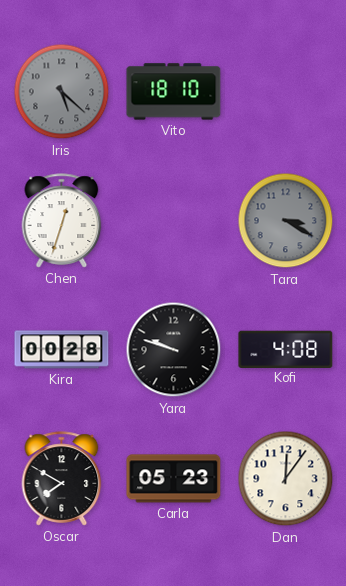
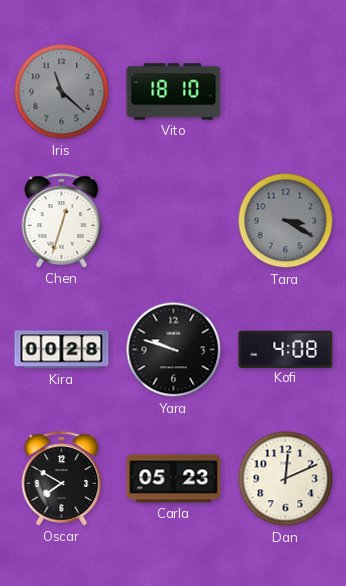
Iris: 5:22 -> 11:22
Dan: 12:06 -> 12:11
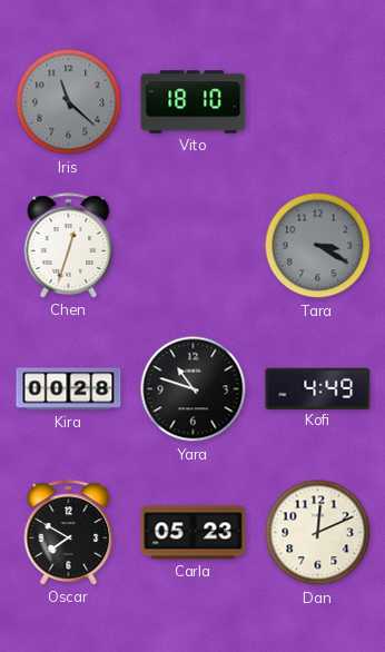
Yara: 9:48 -> 10:48
Kofi: 4:08 -> 4:49
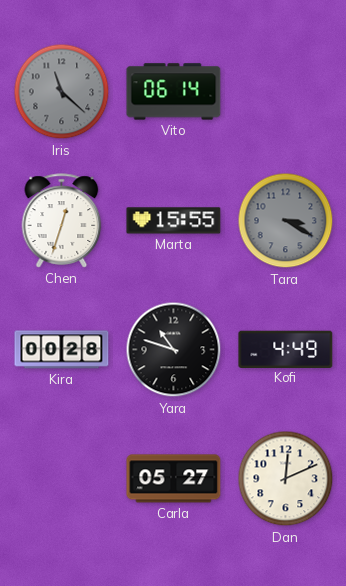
Vito: 18:10 -> 06:14
Marta: none -> 15:55
Oscar: 7:50 -> none
Carla: 05:23 -> 05:27
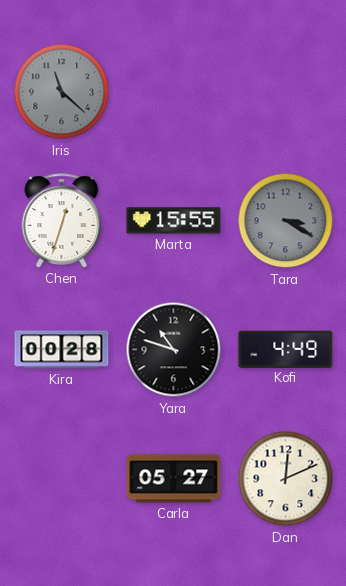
Vito: 06:14 -> none
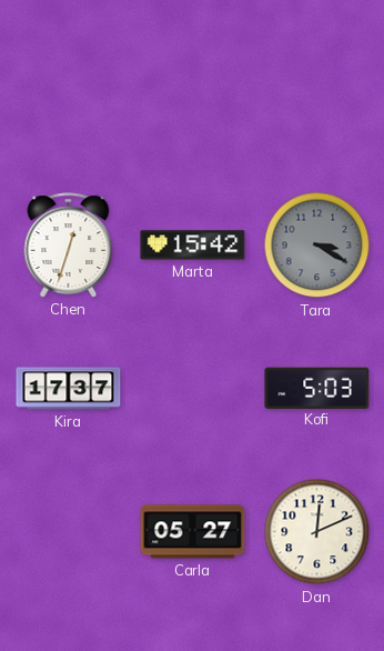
Iris: 11:22 -> none
Marta: 15:55 -> 15:42
Kira: 00:28 -> 17:37
Yara: 10:48 -> none
Kofi: 4:49 -> 5:03
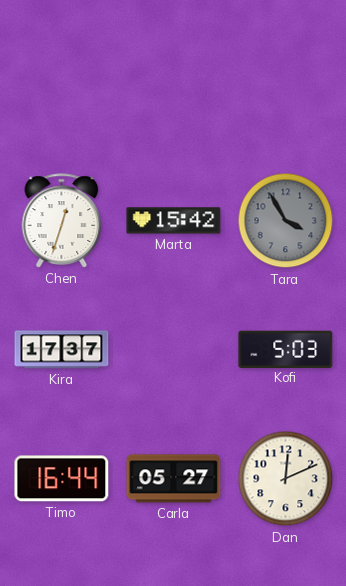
Tara: 3:20 -> 3:55
Timo: none -> 16:44
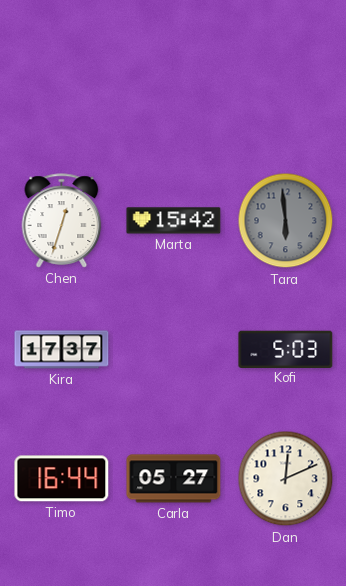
Tara: 3:55 -> 5:59
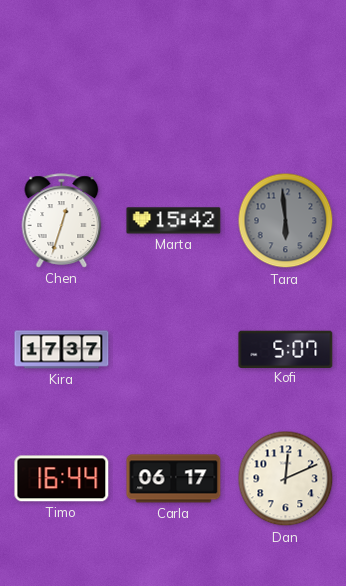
Kofi: 5:03 -> 5:07
Carla: 05:27 -> 06:17
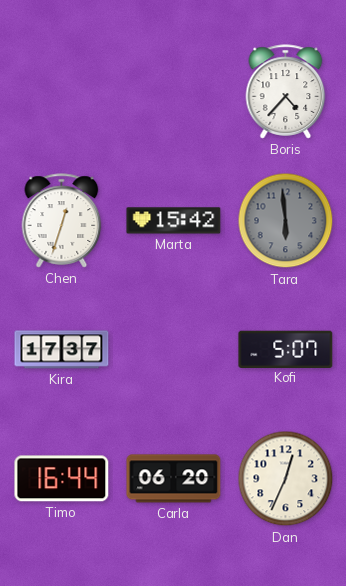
Boris: none -> 4:37
Carla: 06:17 -> 06:20
Dan: 12:11 -> 12:34
